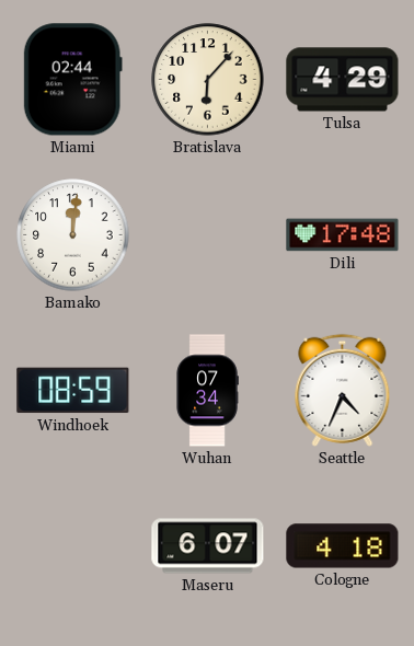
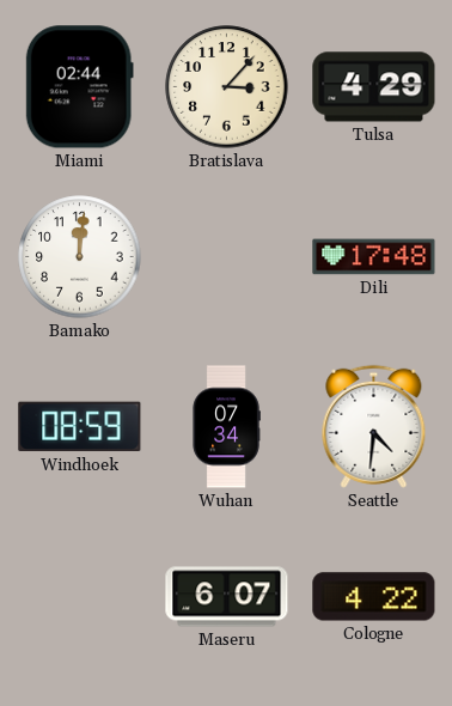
Bratislava: 6:07 -> 3:07
Seattle: 4:34 -> 4:31
Cologne: 4:18 -> 4:22
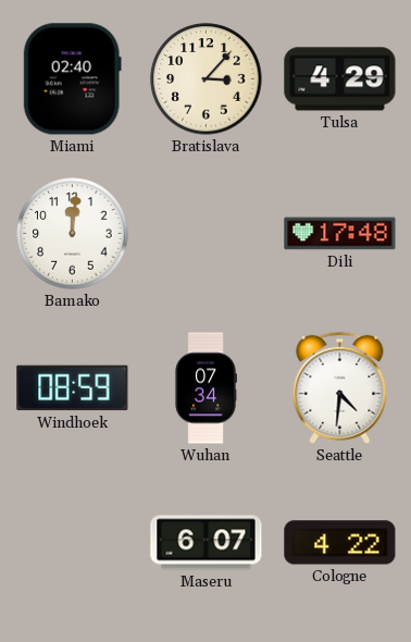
Miami: 02:44 -> 02:40
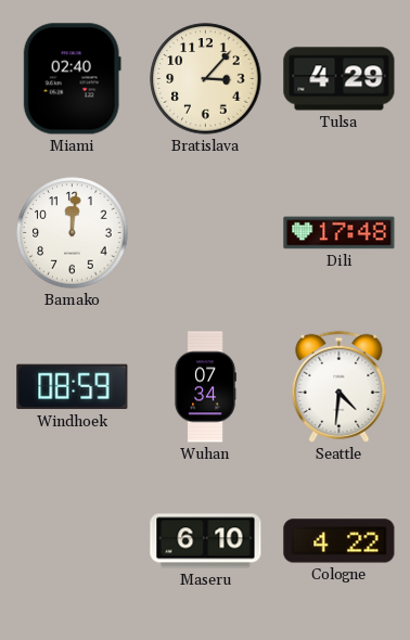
Maseru: 6:07 -> 6:10
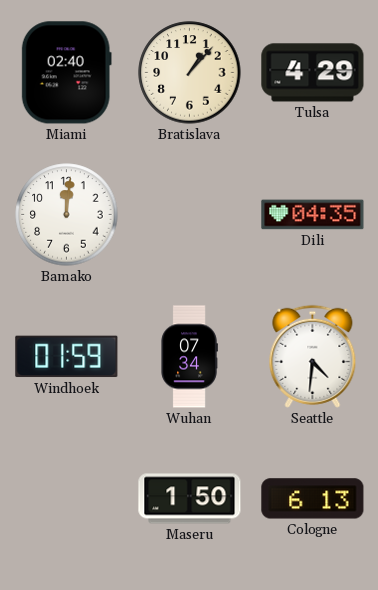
Bratislava: 3:07 -> 1:07
Dili: 17:48 -> 04:35
Windhoek: 08:59 -> 01:59
Maseru: 6:10 -> 1:50
Cologne: 4:22 -> 6:13
